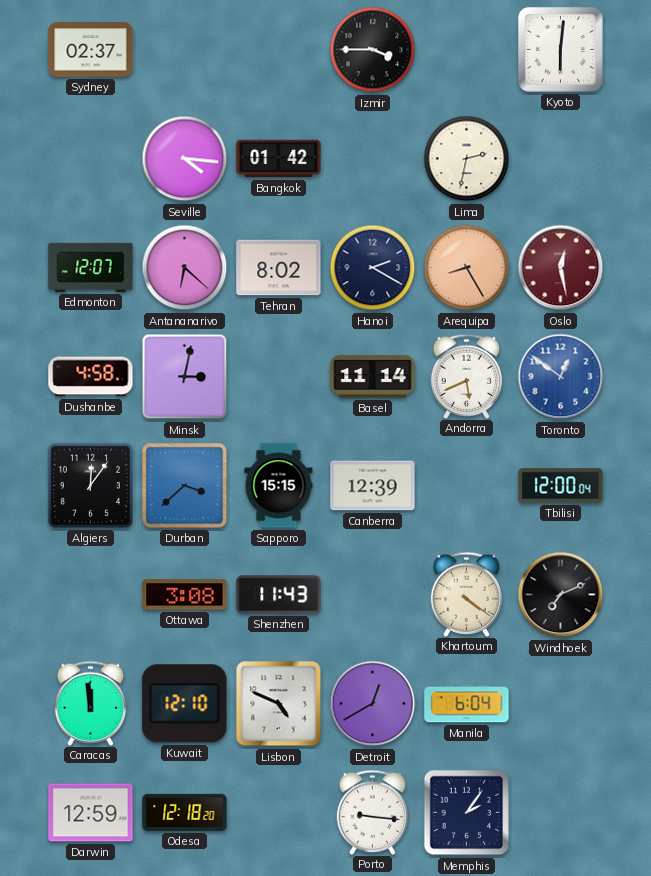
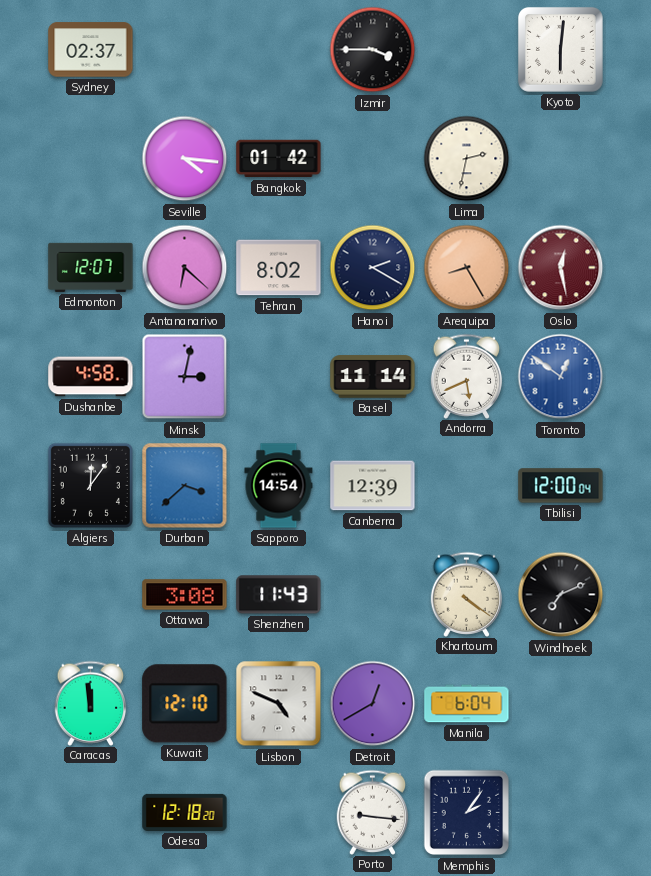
Sapporo: 15:15 -> 14:54
Darwin: 12:59 -> none
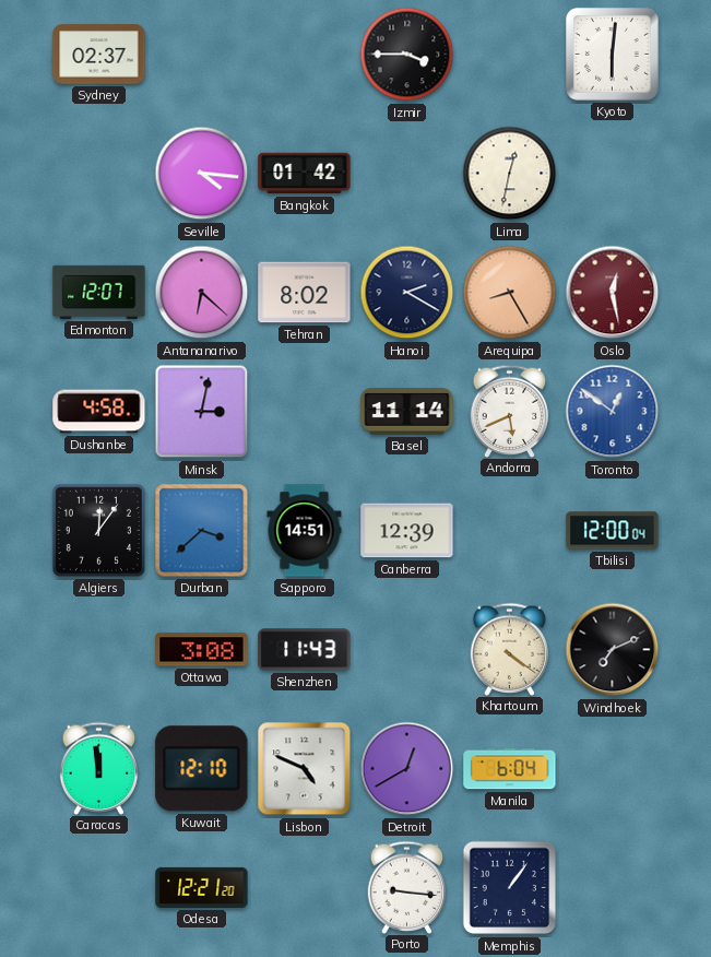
Lima: 2:32 -> 12:32
Sapporo: 14:54 -> 14:51
Odesa: 12:18 -> 12:21
Memphis: 2:06 -> 1:06
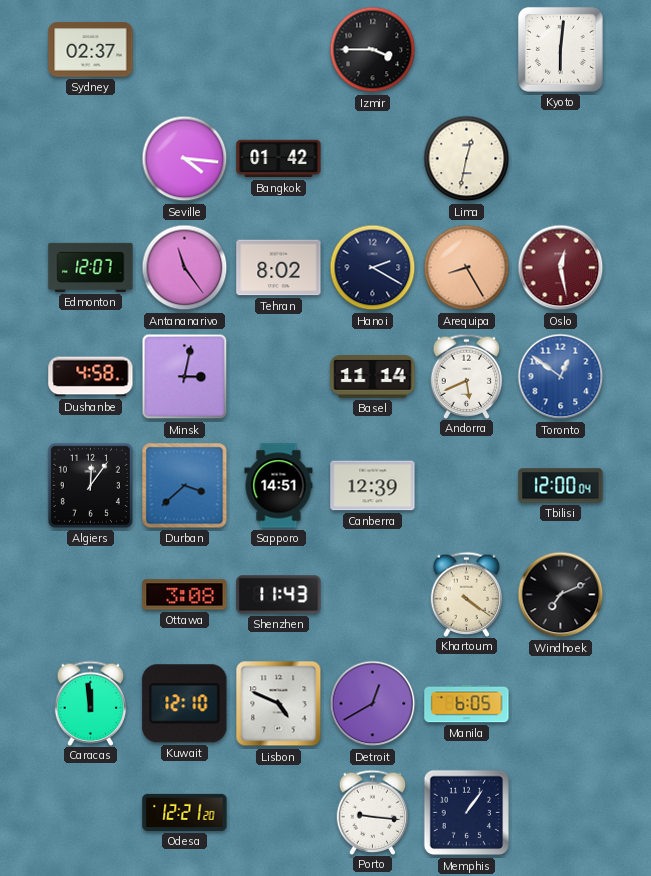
Antananarivo: 6:22 -> 11:24
Manila: 6:04 -> 6:05
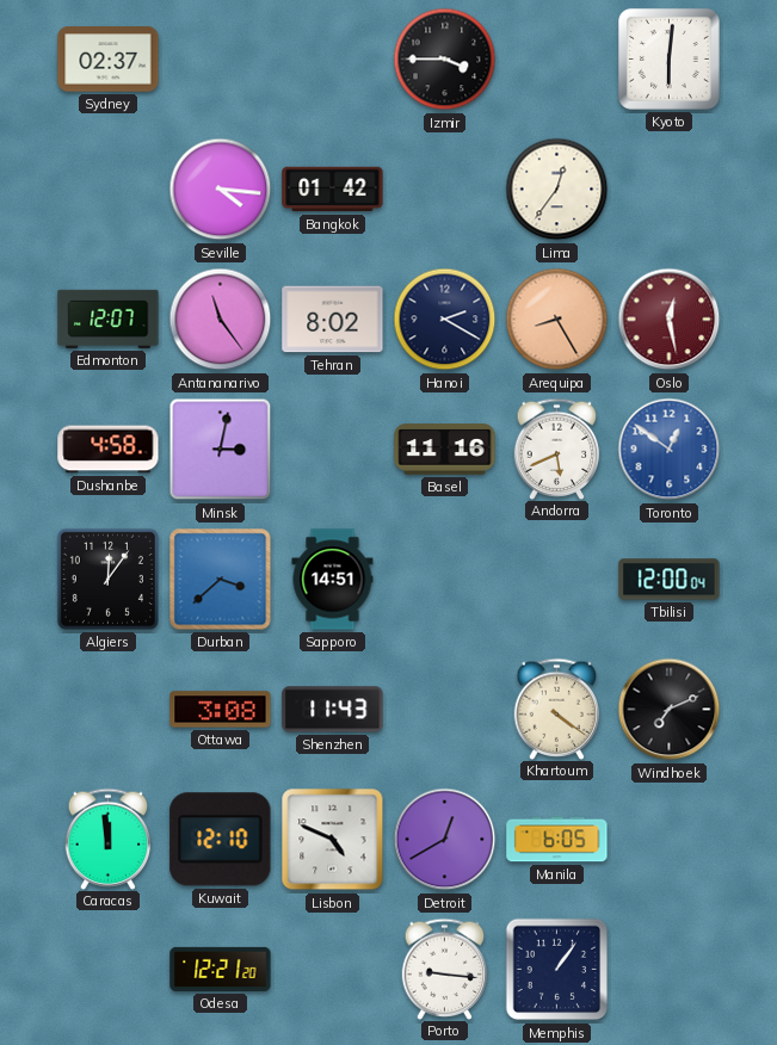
Lima: 12:32 -> 12:36
Basel: 11:14 -> 11:16
Canberra: 12:39 -> none
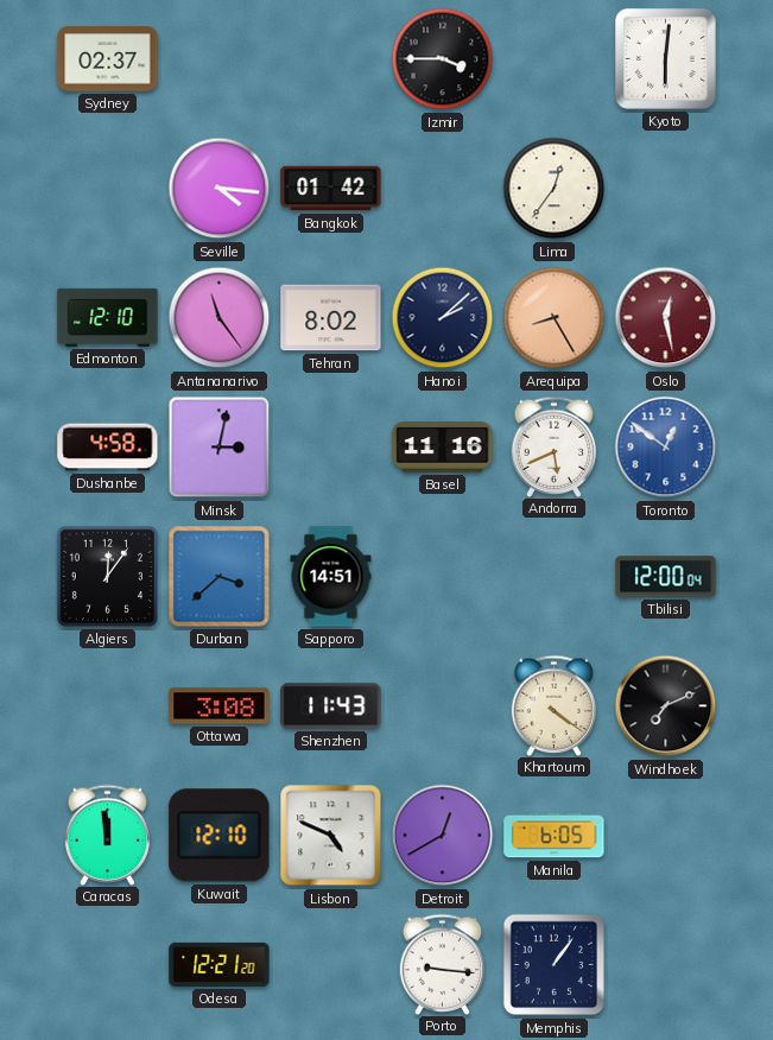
Edmonton: 12:07 -> 12:10
Hanoi: 2:20 -> 2:08
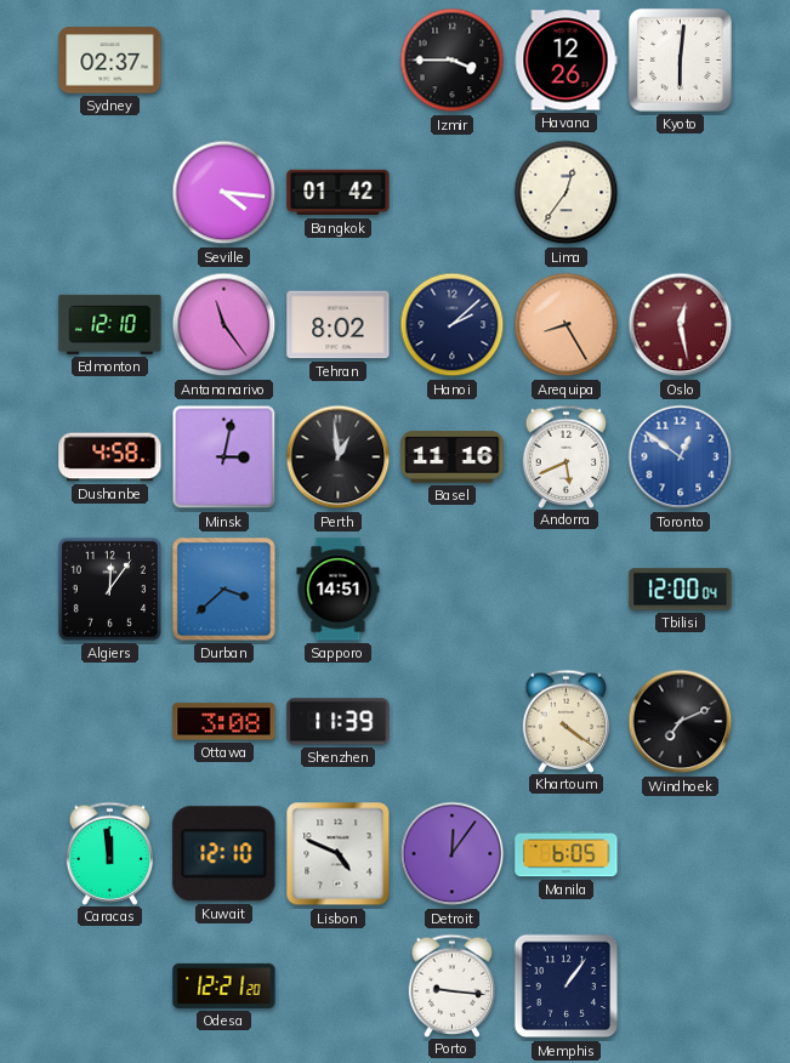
Havana: none -> 12:26
Perth: none -> 12:59
Shenzhen: 11:43 -> 11:39
Detroit: 12:40 -> 12:06
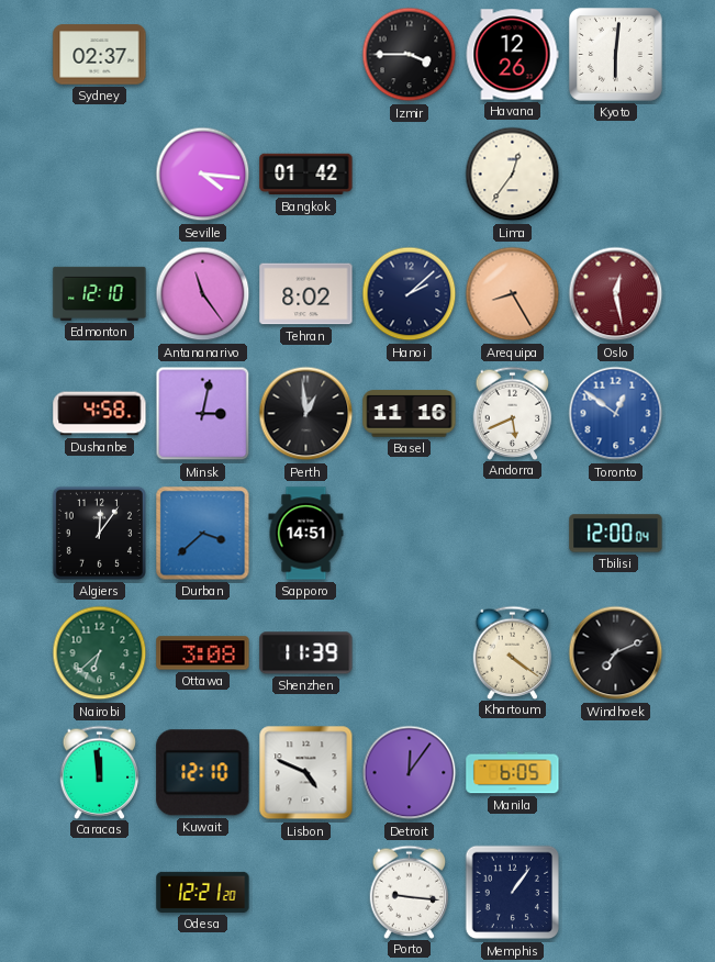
Nairobi: none -> 6:38
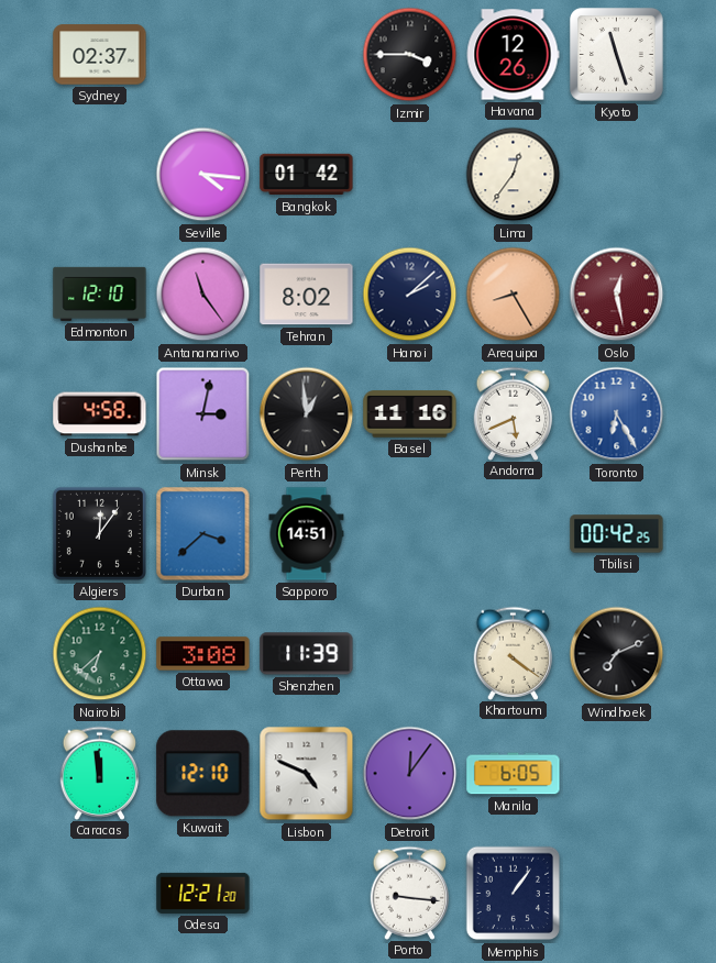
Kyoto: 6:01 -> 11:27
Toronto: 12:51 -> 6:25
Tbilisi: 12:00 -> 00:42
